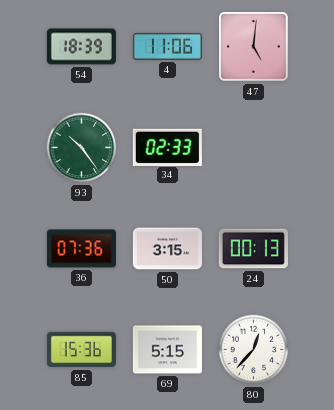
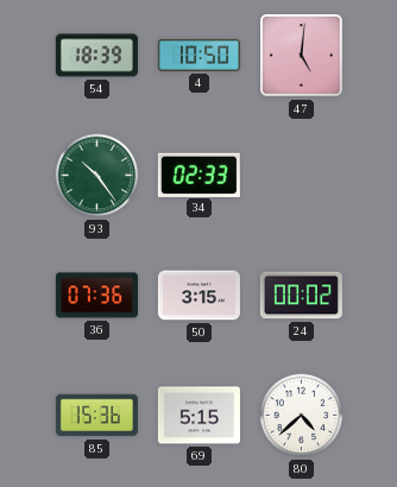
4: 11:06 -> 10:50
24: 00:13 -> 00:02
80: 12:37 -> 4:38
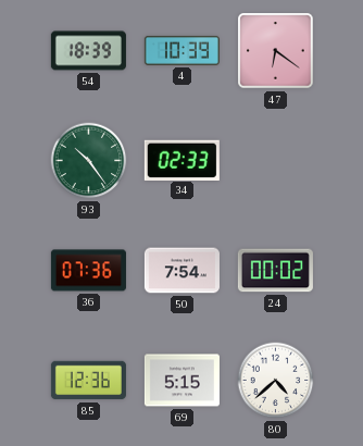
4: 10:50 -> 10:39
47: 5:01 -> 6:21
50: 3:15 -> 7:54
85: 15:36 -> 12:36
